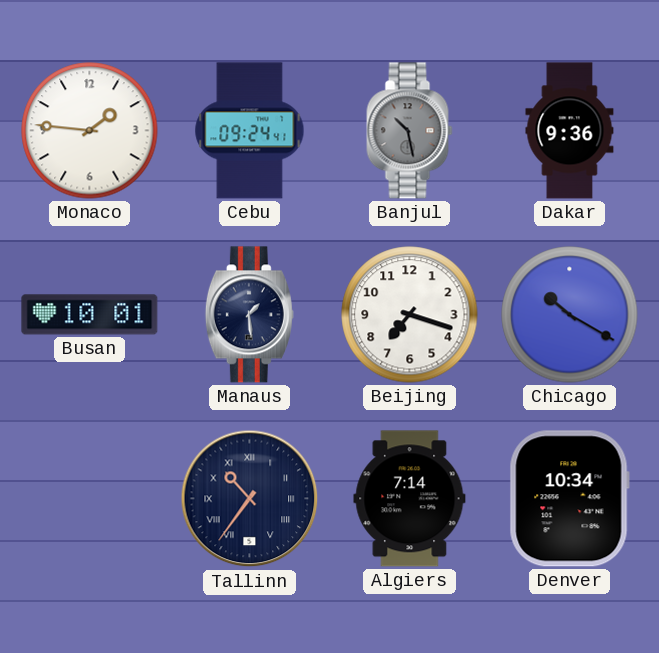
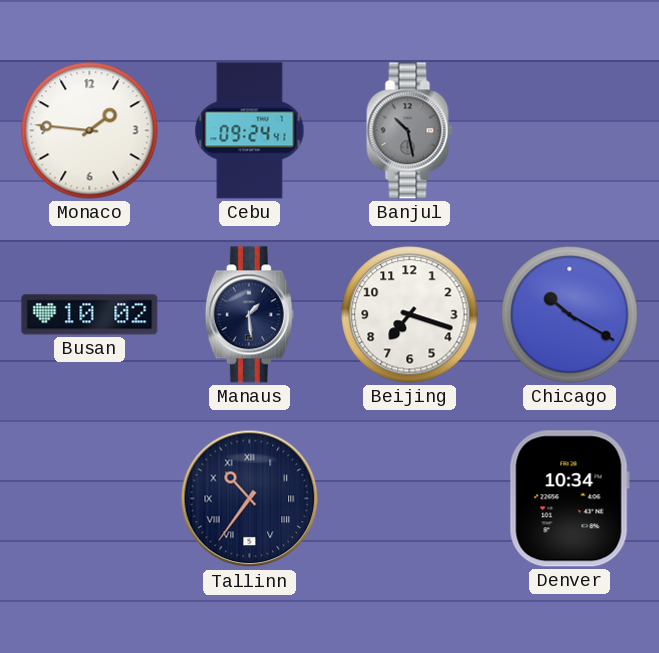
Dakar: 9:36 -> none
Busan: 10:01 -> 10:02
Algiers: 7:14 -> none
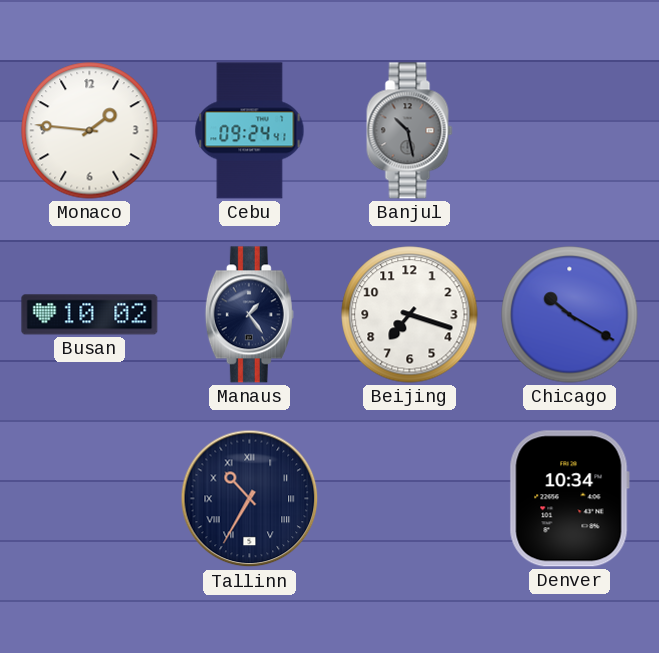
Manaus: 1:29 -> 1:24
Tallinn: 10:36 -> 10:35
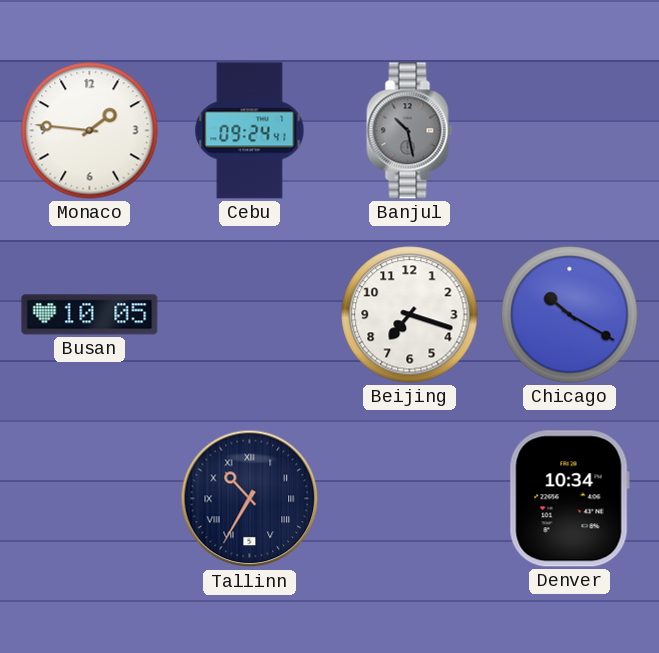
Busan: 10:02 -> 10:05
Manaus: 1:24 -> none
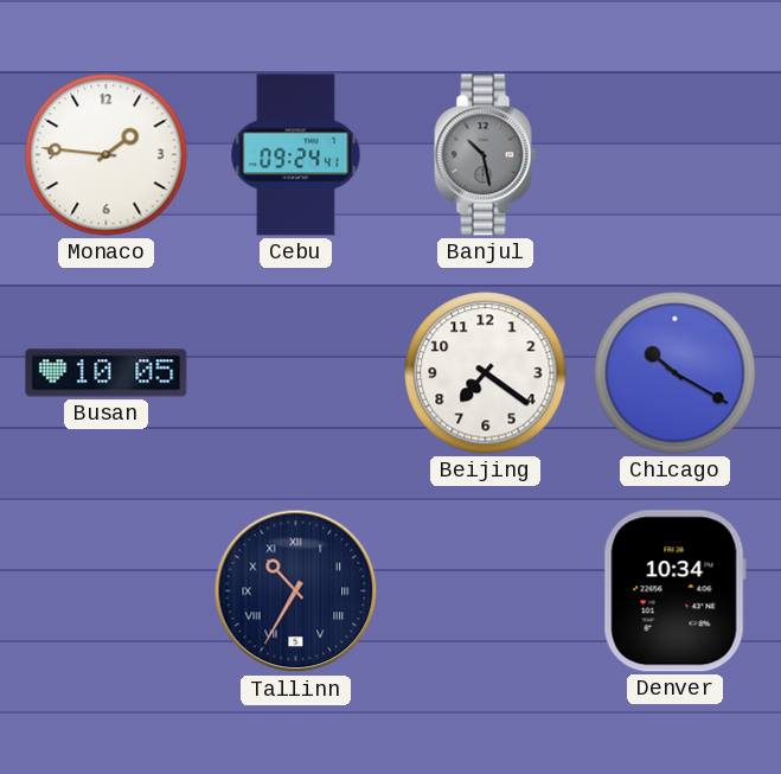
Beijing: 7:18 -> 7:21
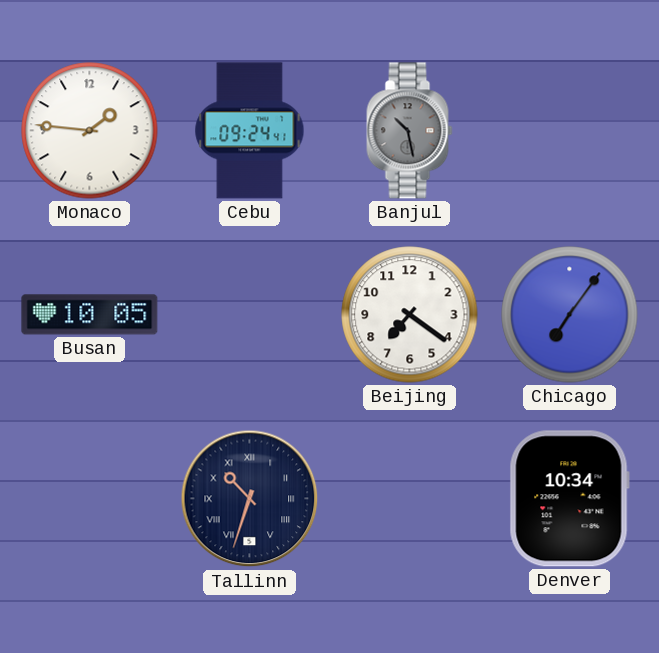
Chicago: 10:20 -> 7:06
Tallinn: 10:35 -> 10:33
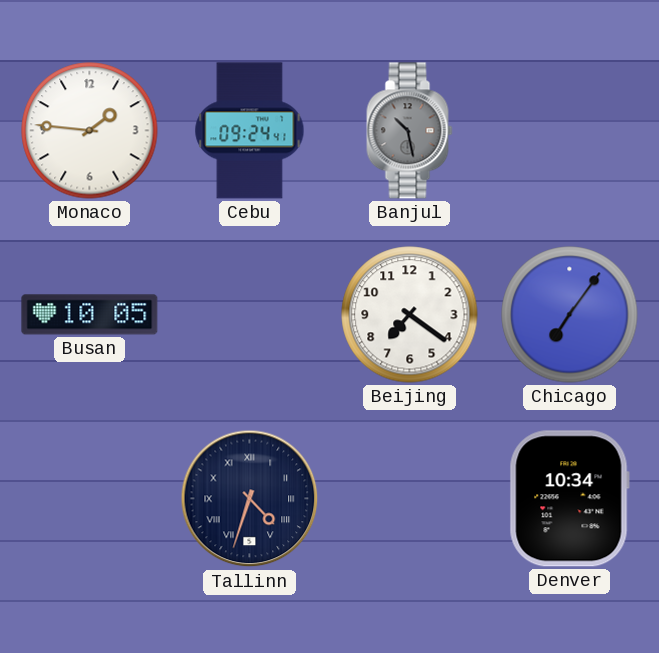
Tallinn: 10:33 -> 4:33
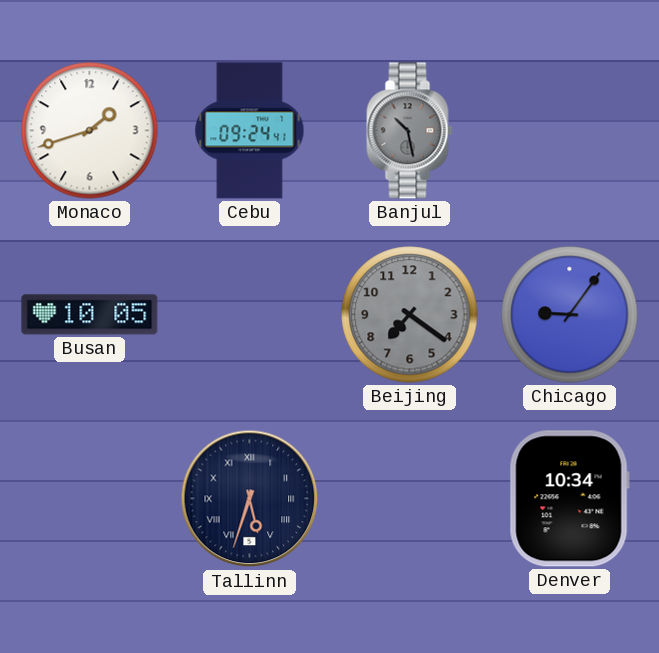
Monaco: 1:46 -> 1:42
Beijing dial: white -> grey
Chicago: 7:06 -> 9:06
Tallinn: 4:33 -> 5:33
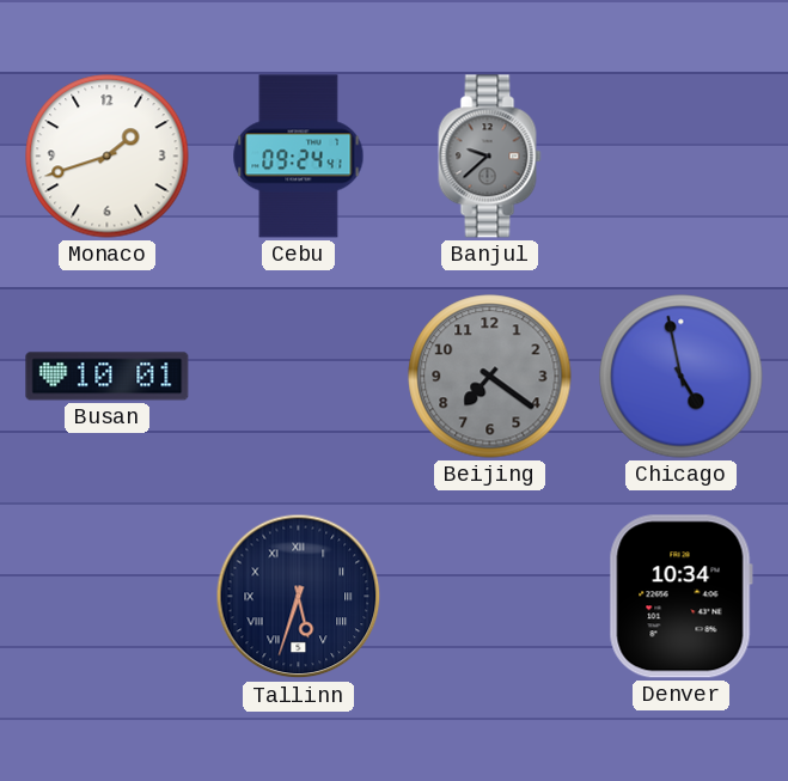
Banjul: 10:28 -> 9:38
Busan: 10:05 -> 10:01
Chicago: 9:06 -> 4:58
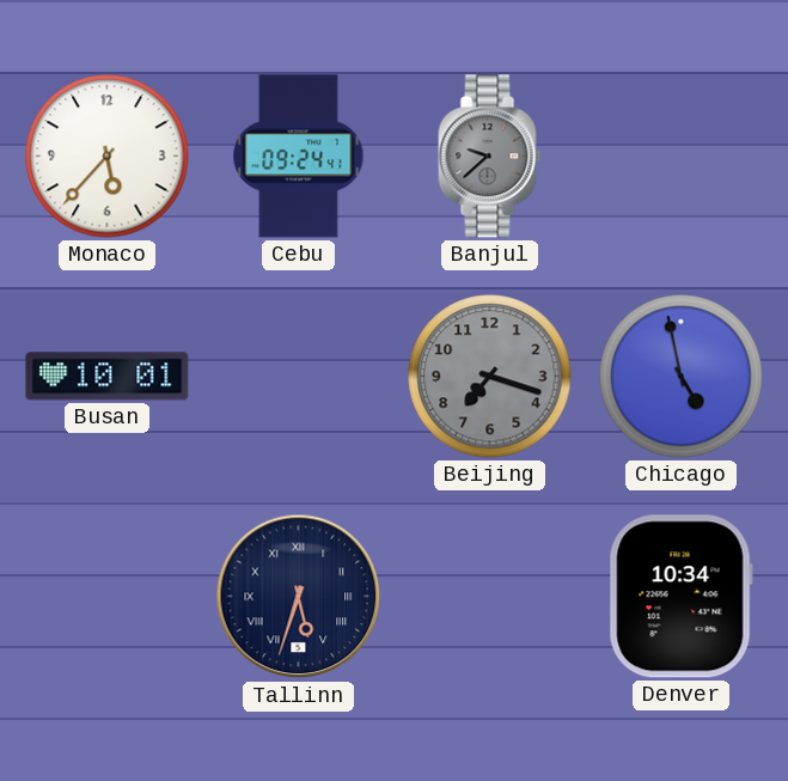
Monaco: 1:42 -> 5:37
Beijing: 7:21 -> 7:18
